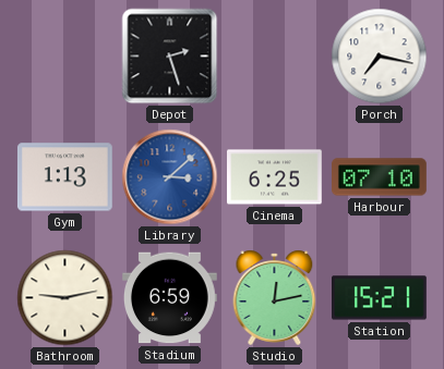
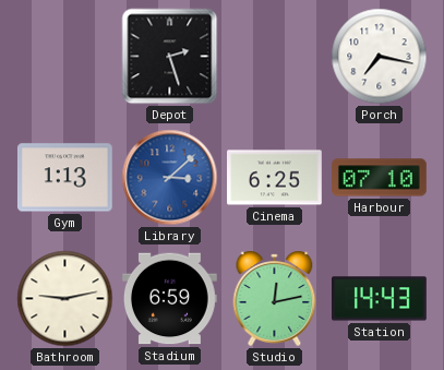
Station: 15:21 -> 14:43
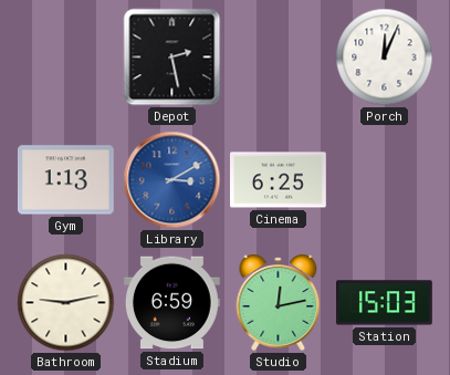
Depot: 2:27 -> 2:28
Porch: 7:17 -> 12:04
Library: 3:08 -> 3:10
Harbour: 07:10 -> none
Station: 14:43 -> 15:03
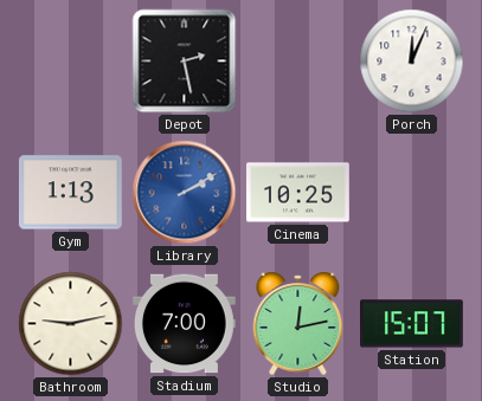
Library: 3:10 -> 2:10
Cinema: 6:25 -> 10:25
Stadium: 6:59 -> 7:00
Station: 15:03 -> 15:07
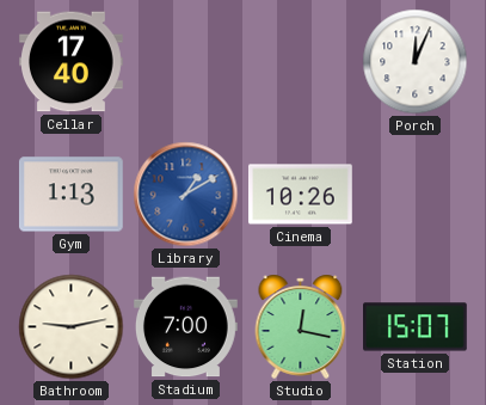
Cellar: none -> 17:40
Depot: 2:28 -> none
Library: 2:10 -> 1:10
Cinema: 10:25 -> 10:26
Studio: 12:13 -> 12:17
